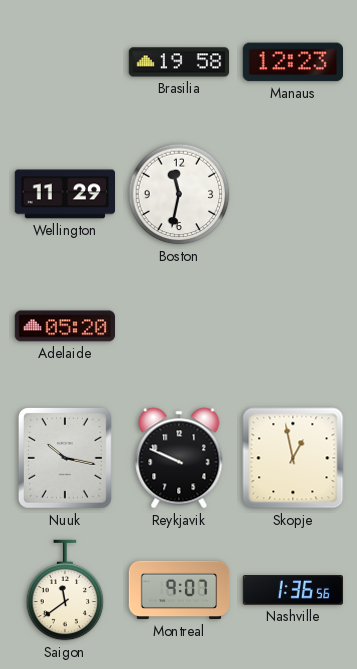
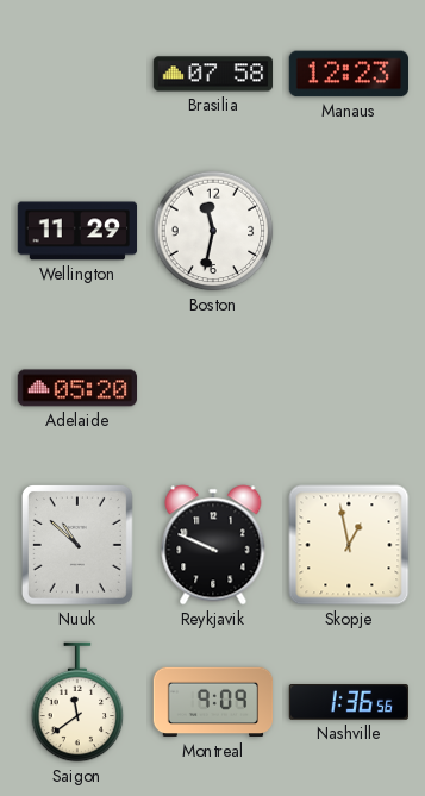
Brasilia: 19:58 -> 07:58
Nuuk: 10:17 -> 10:52
Montreal: 9:07 -> 9:09
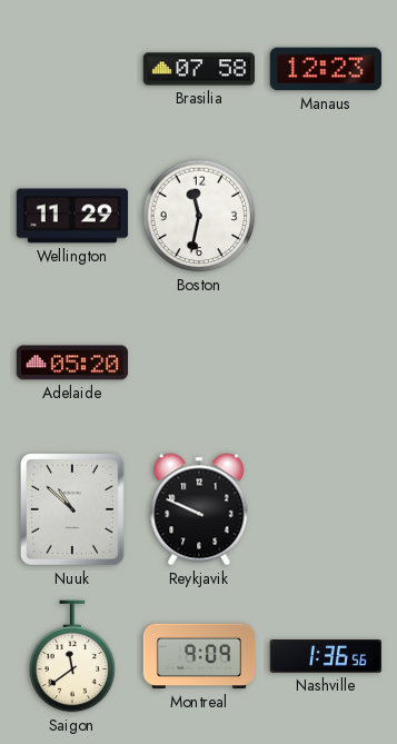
Skopje: 12:58 -> none
